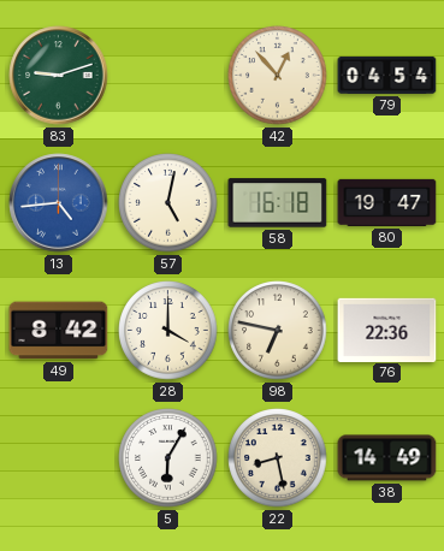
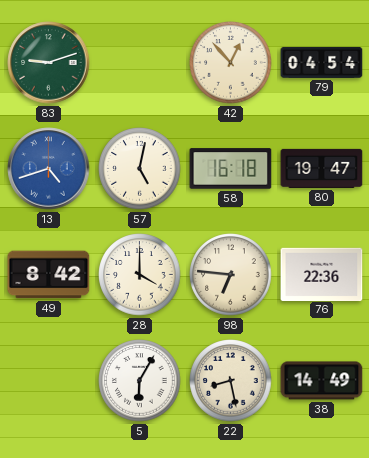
13: 4:44 -> 4:42
98: 6:47 -> 6:46
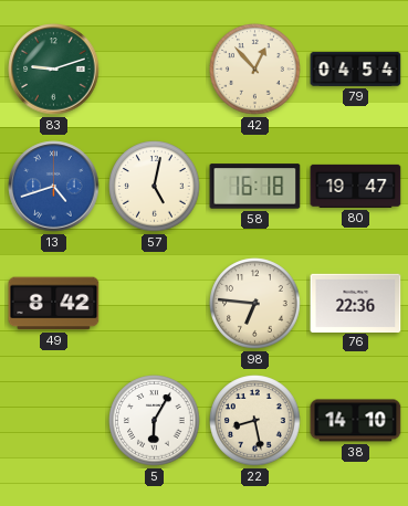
28: 4:00 -> none
38: 14:49 -> 14:10
